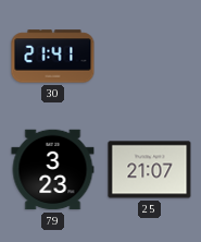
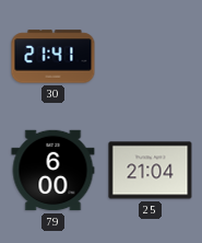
79: 3:23 -> 6:00
25: 21:07 -> 21:04
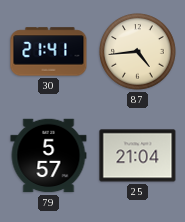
87: none -> 4:44
79: 6:00 -> 5:57
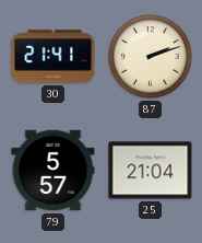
87: 4:44 -> 2:12
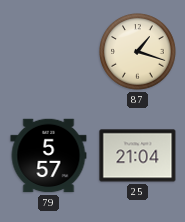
30: 21:41 -> none
87: 2:12 -> 1:18
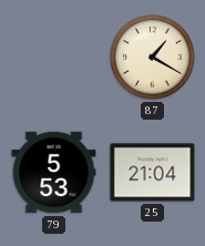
87: 1:18 -> 1:20
79: 5:57 -> 5:53
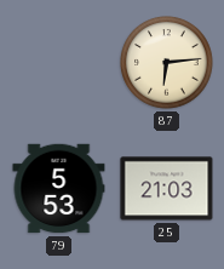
87: 1:20 -> 6:14
25: 21:04 -> 21:03
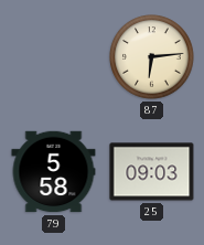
79: 5:53 -> 5:58
25: 21:03 -> 09:03
